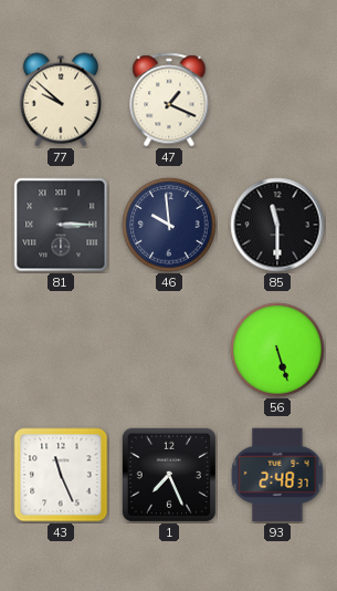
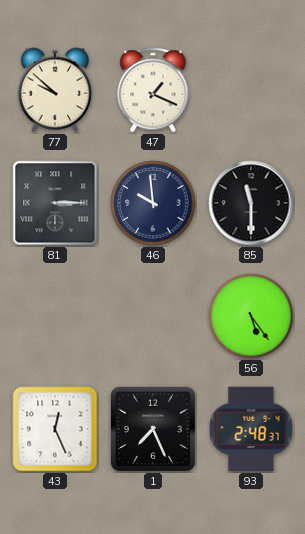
56: 5:27 -> 5:24
43: 11:26 -> 12:26
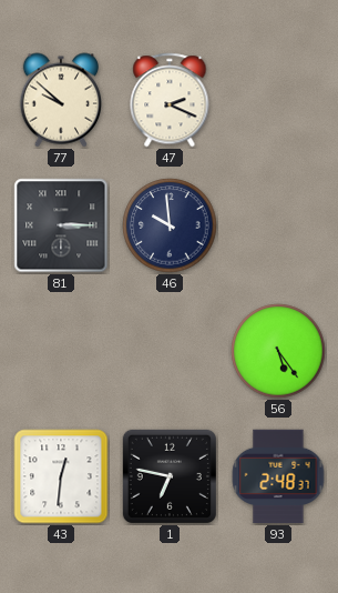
47: 1:19 -> 2:19
85: 11:30 -> none
43: 12:26 -> 12:31
1: 7:26 -> 6:47
